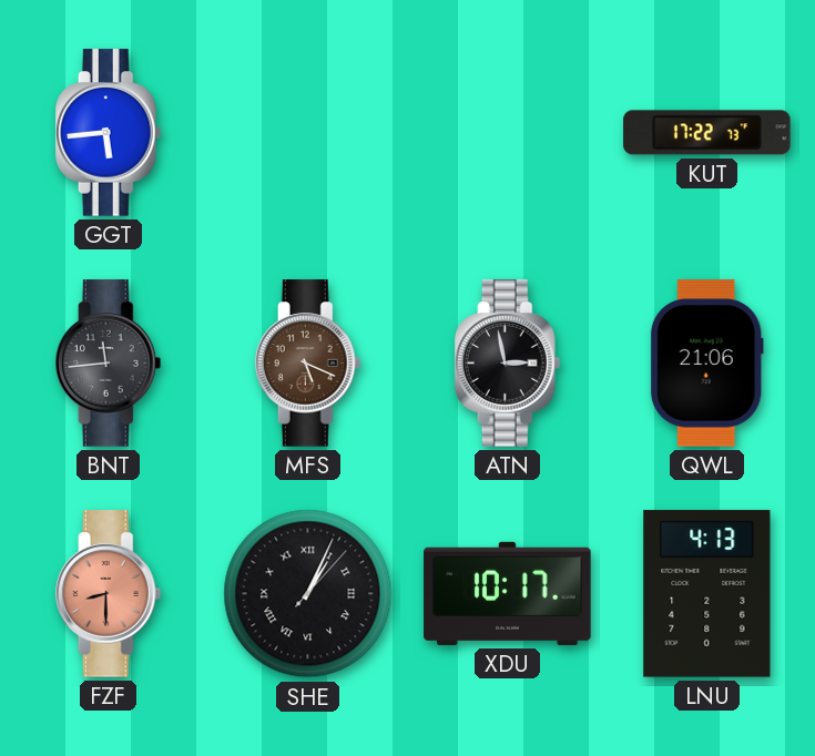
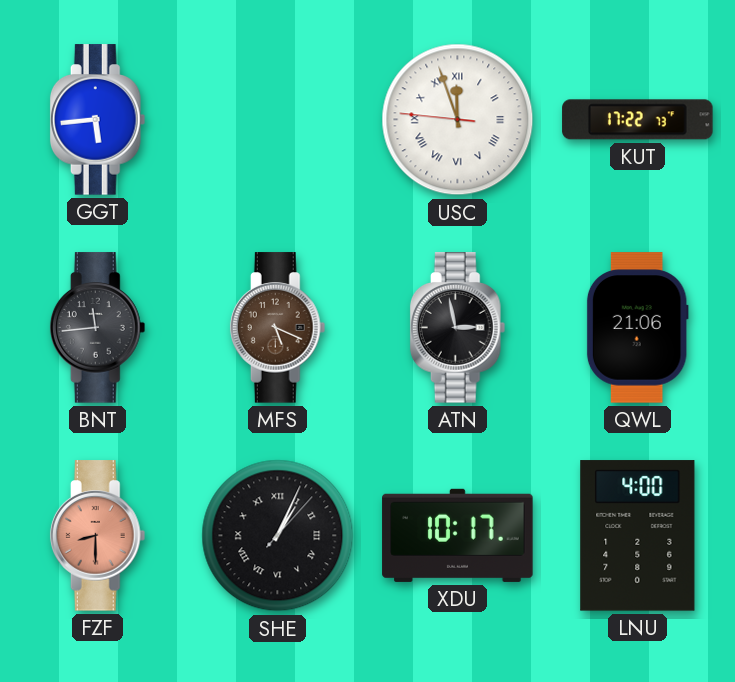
USC: none -> 11:56
LNU: 4:13 -> 4:00
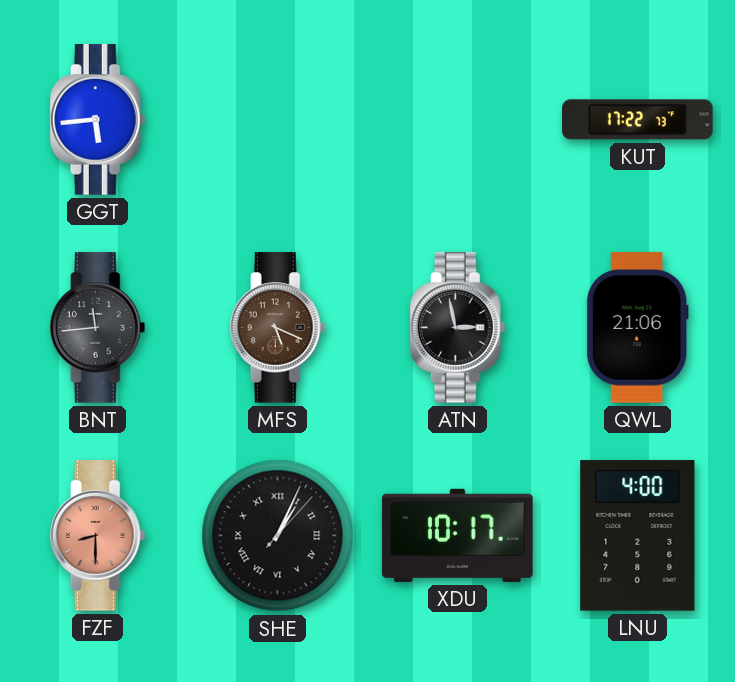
USC: 11:56 -> none
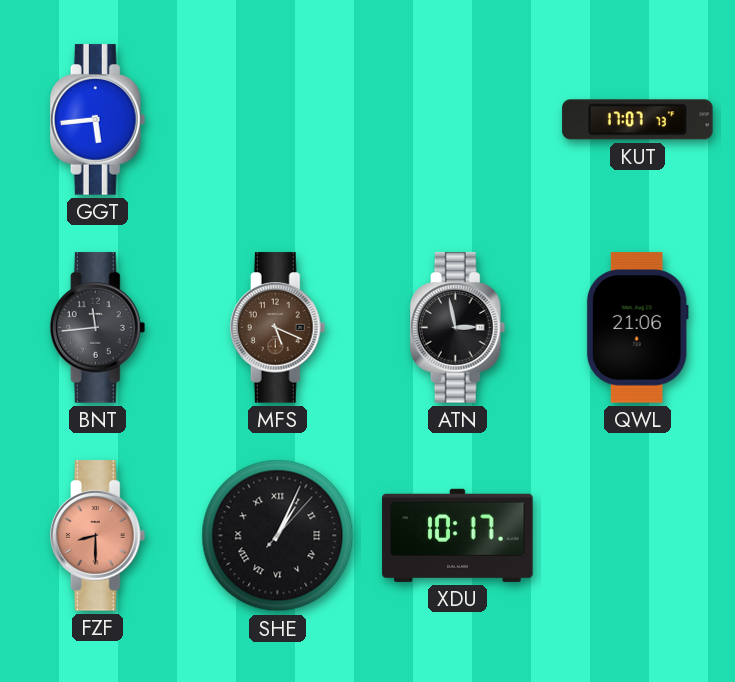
KUT: 17:22 -> 17:07
LNU: 4:00 -> none
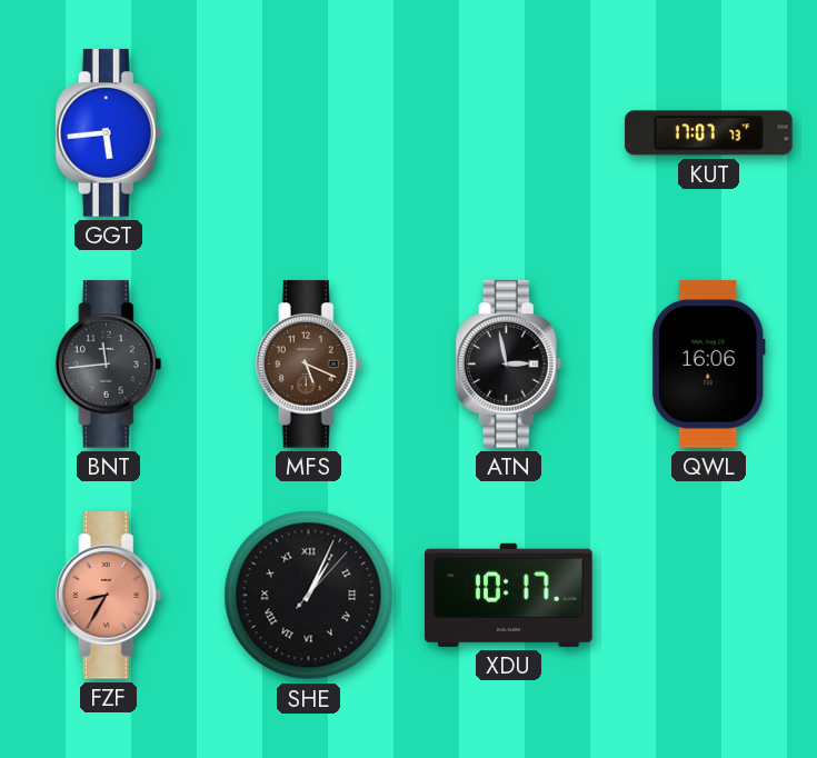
QWL: 21:06 -> 16:06
FZF: 8:30 -> 8:35
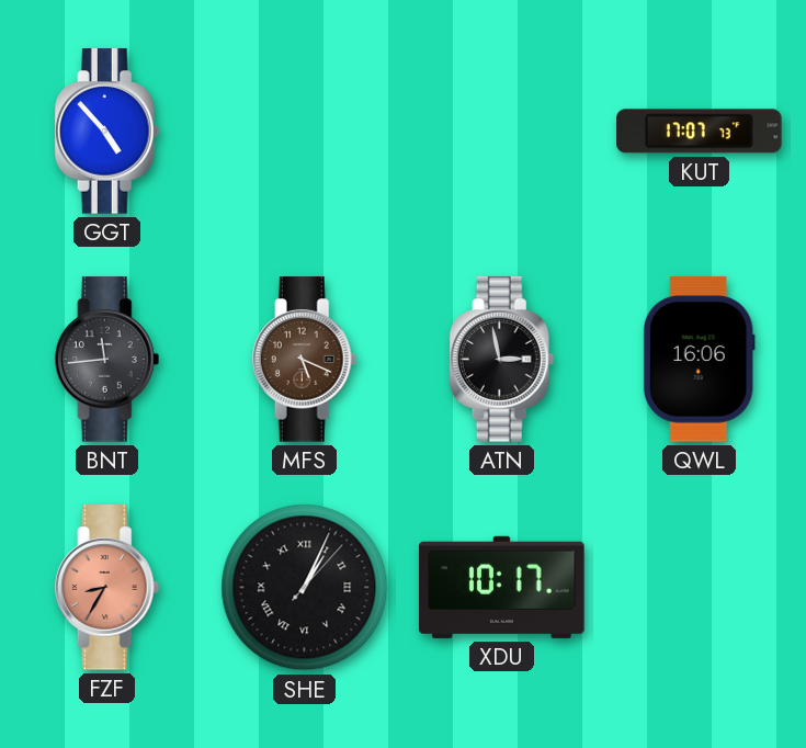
GGT: 5:44 -> 4:53
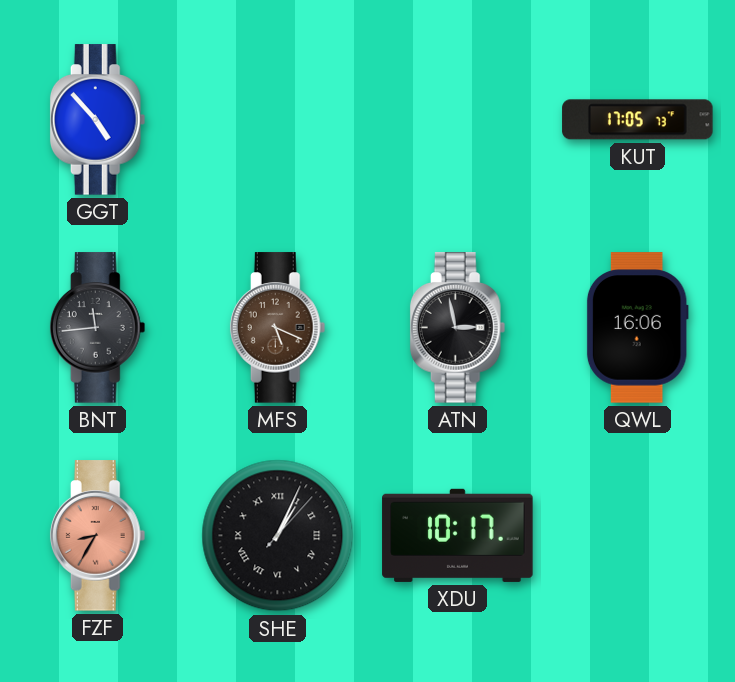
KUT: 17:07 -> 17:05
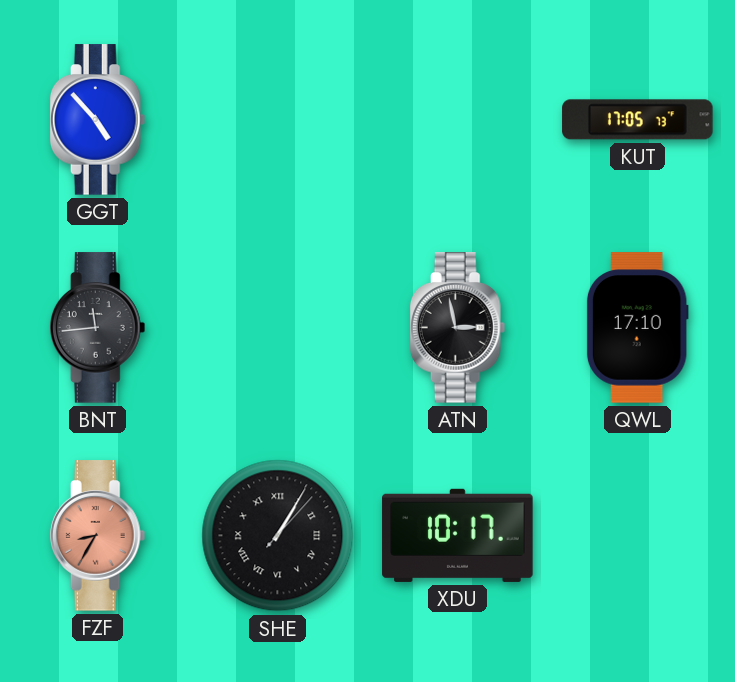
MFS: 5:19 -> none
QWL: 16:06 -> 17:10
SHE: 1:04 -> 1:05
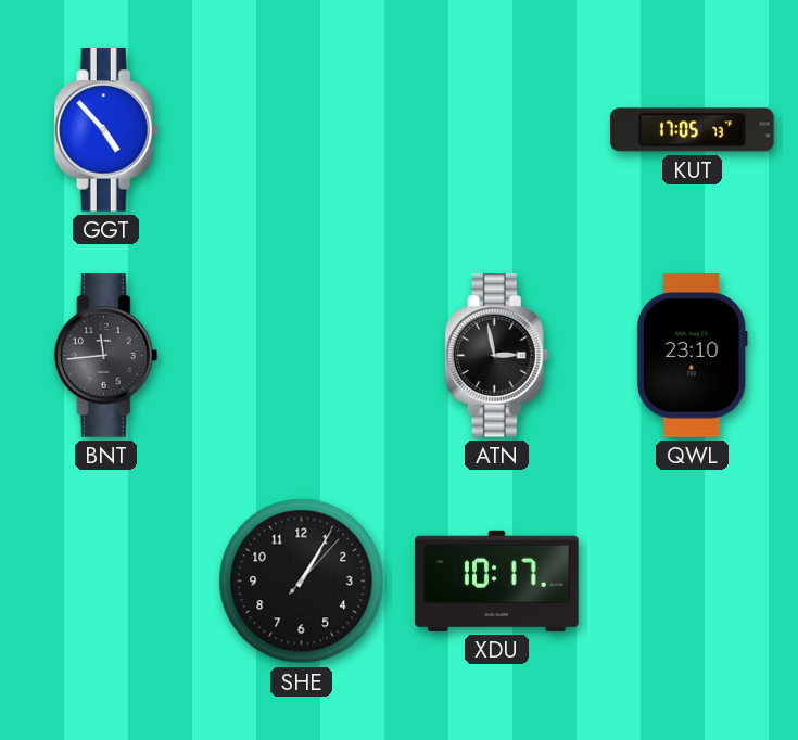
QWL: 17:10 -> 23:10
FZF: 8:35 -> none
SHE numerals: Roman -> Arabic
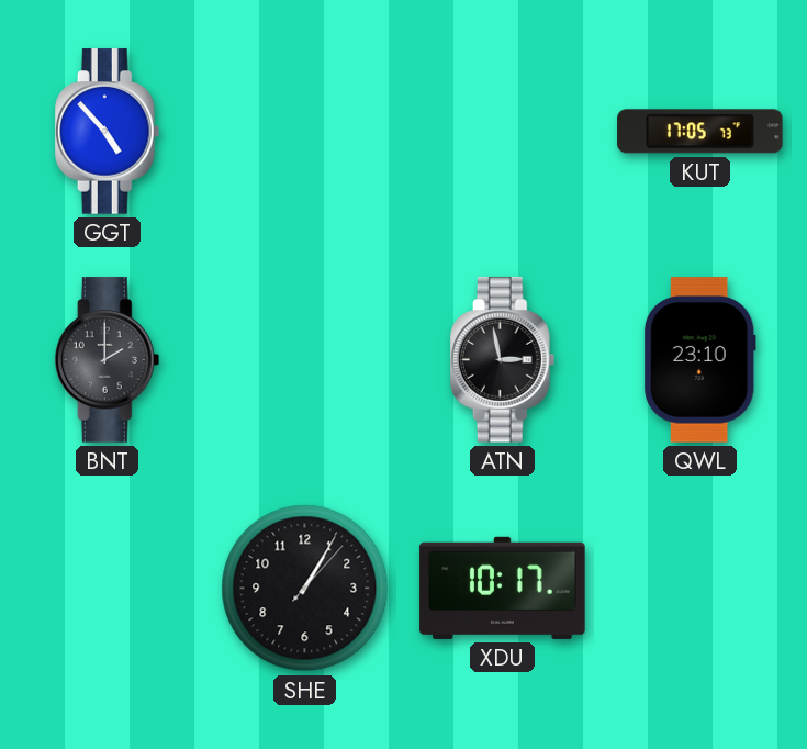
BNT: 11:44 -> 2:00
